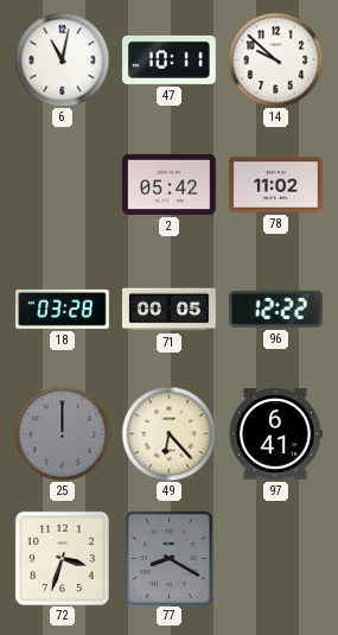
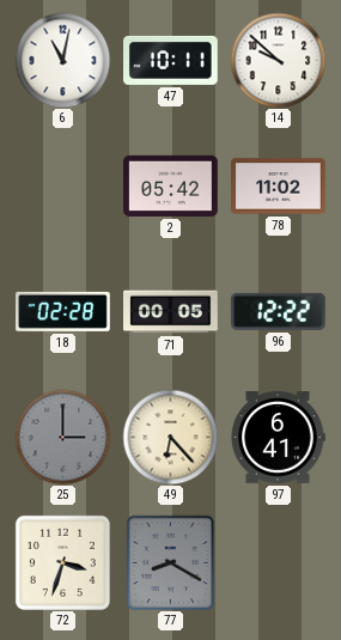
18: 03:28 -> 02:28
25: 12:00 -> 3:00
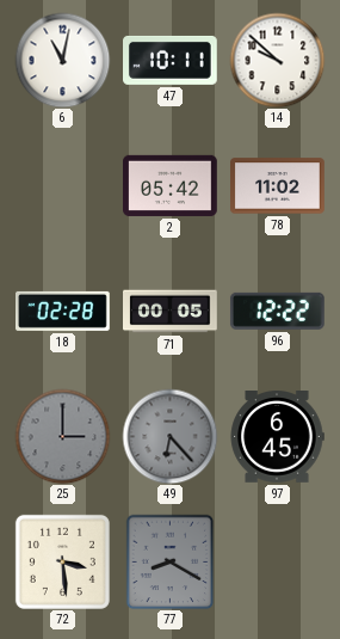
49 dial: cream -> grey
97: 6:41 -> 6:45
72: 3:33 -> 3:29
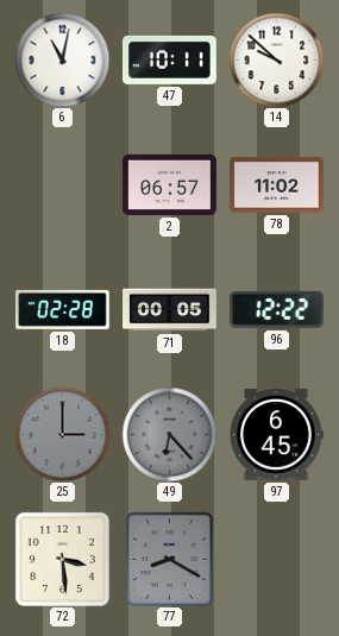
2: 05:42 -> 06:57
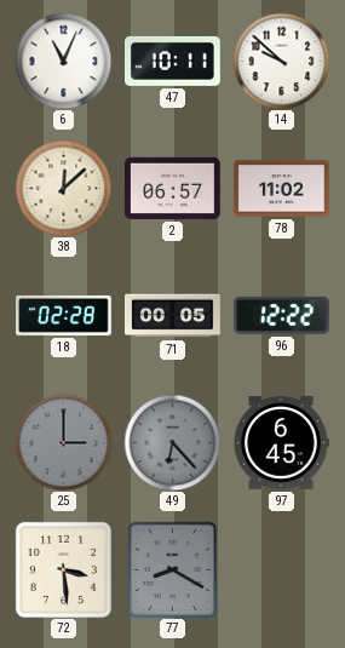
6: 11:02 -> 11:04
38: none -> 12:08
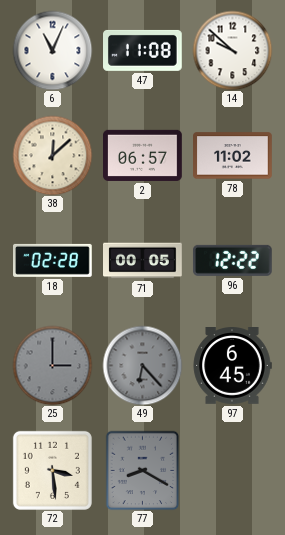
47: 10:11 -> 11:08
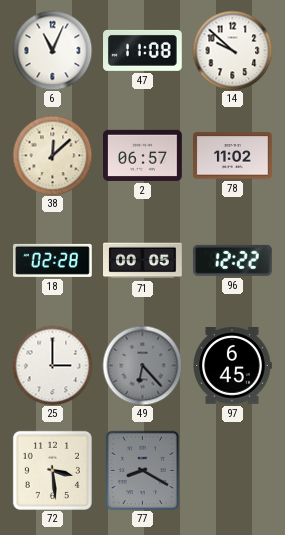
25 dial: grey -> white
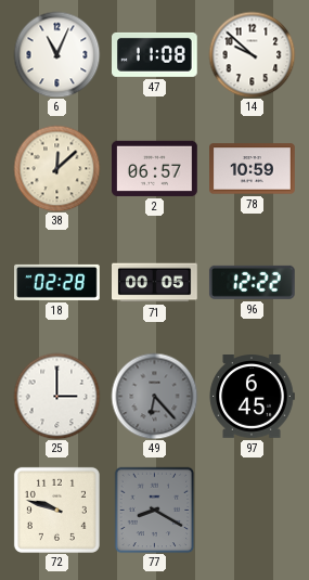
78: 11:02 -> 10:59
72: 3:29 -> 9:48
